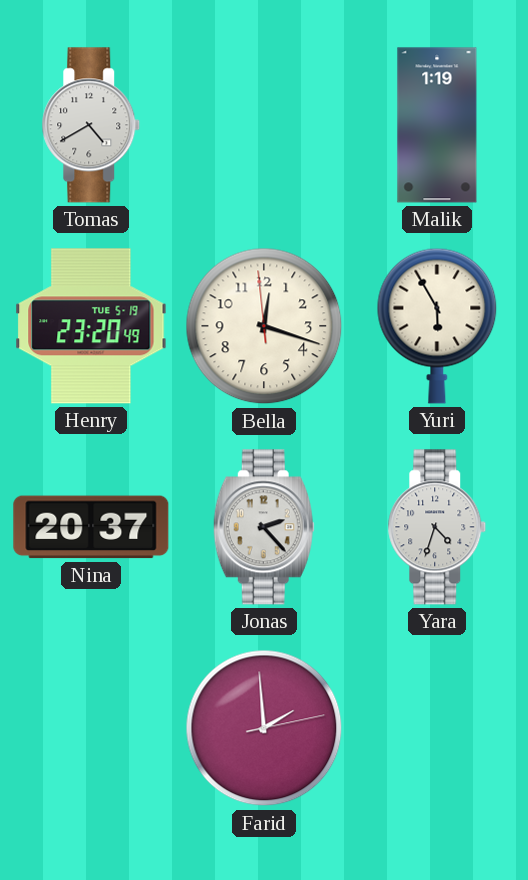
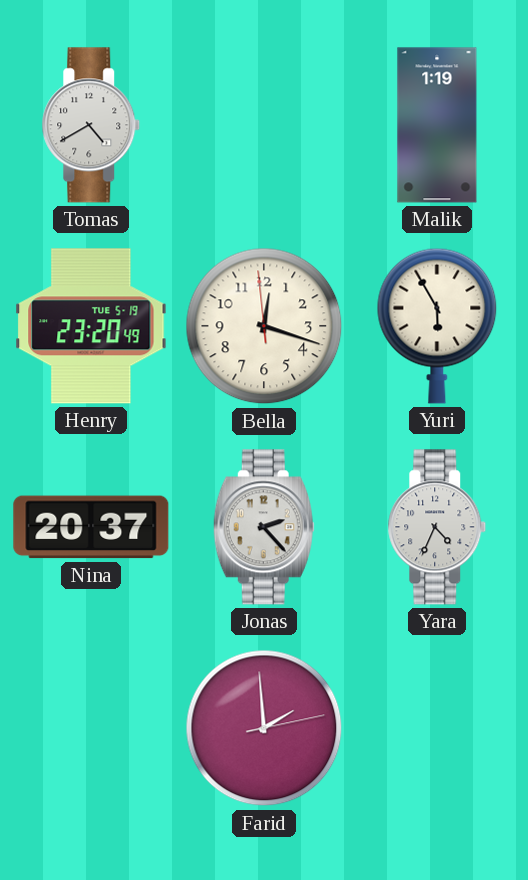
Yara: 4:33 -> 4:34
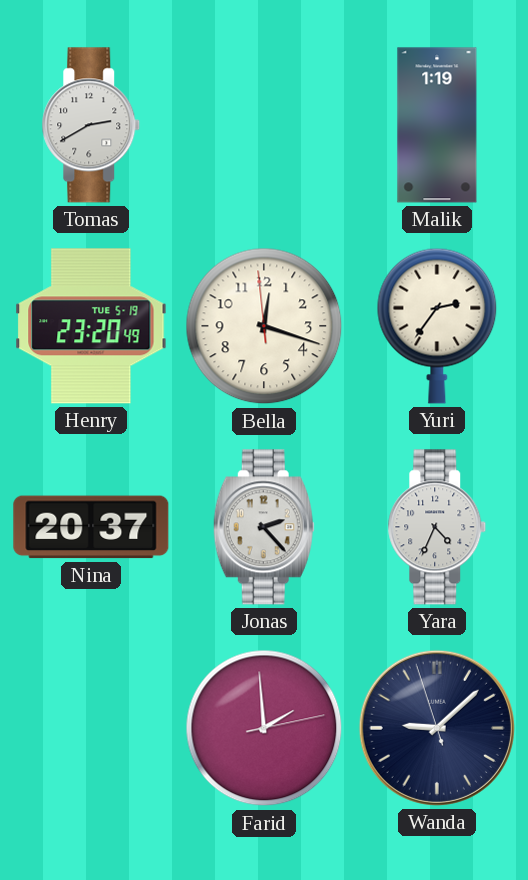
Tomas: 4:40 -> 2:40
Yuri: 5:55 -> 2:36
Wanda: none -> 9:07
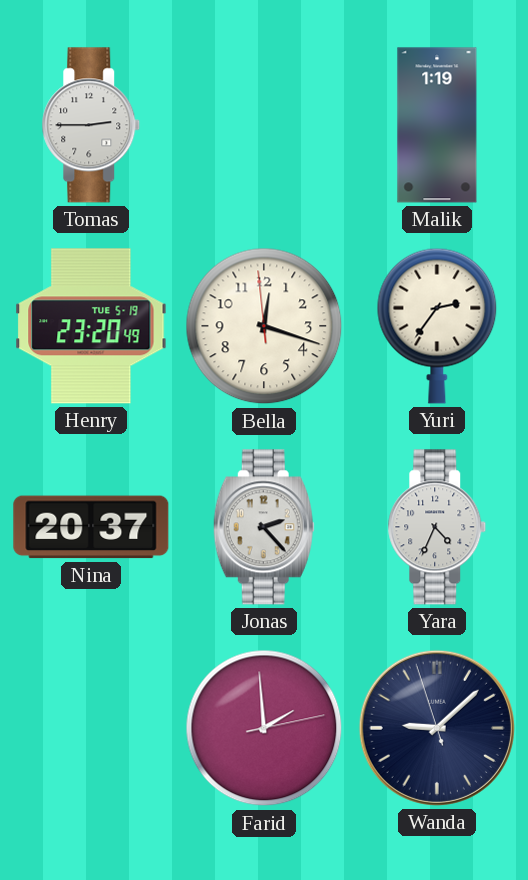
Tomas: 2:40 -> 2:45
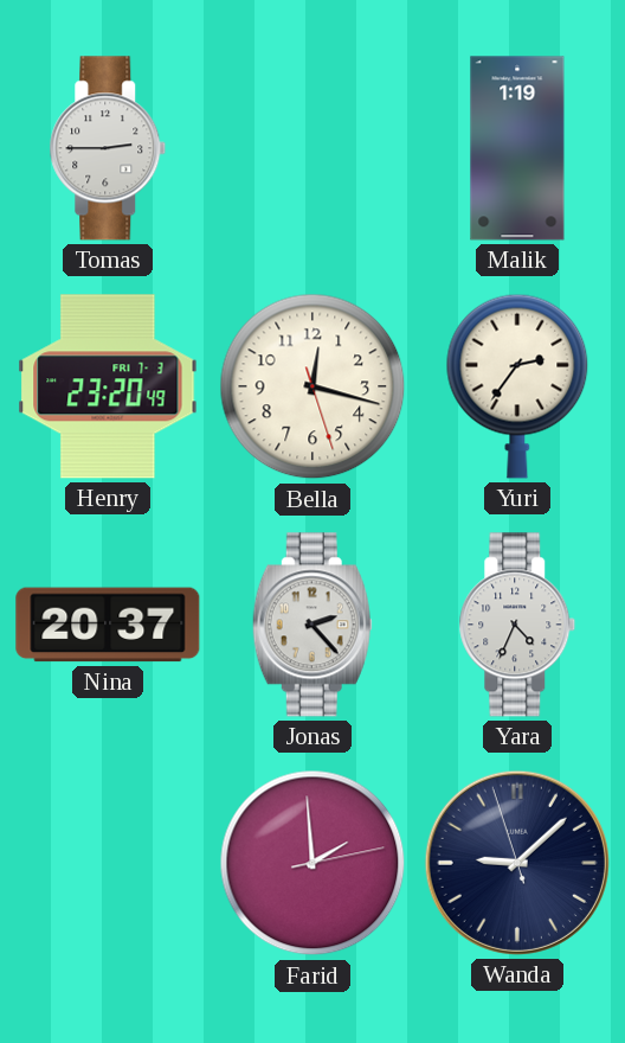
Henry date: TUE 5-19 -> FRI 7-3
Bella: 12:17:59 -> 12:17:27
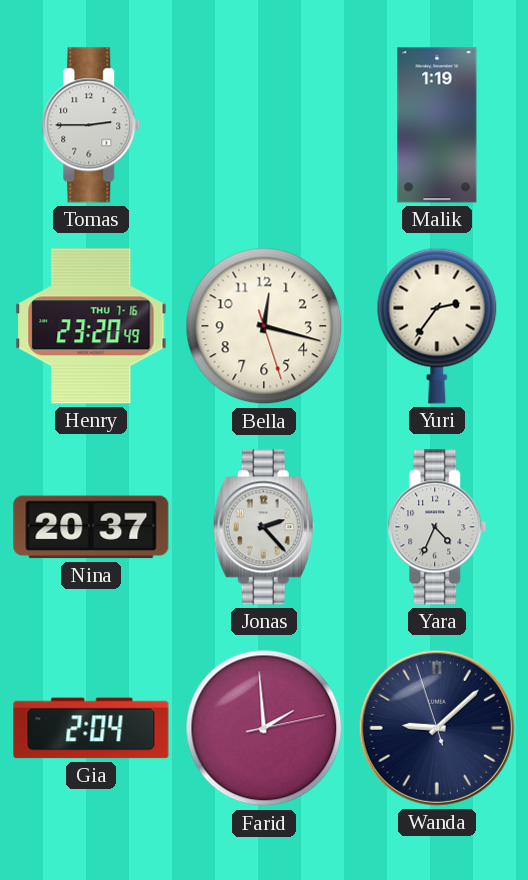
Henry date: FRI 7-3 -> THU 7-16
Gia: none -> 2:04
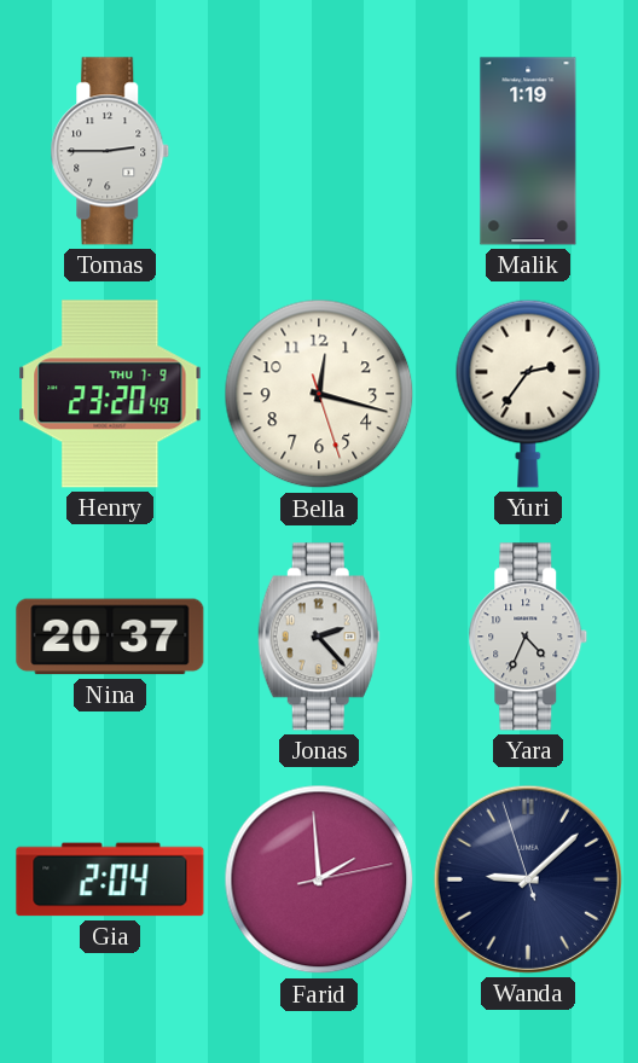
Henry date: THU 7-16 -> THU 7-9
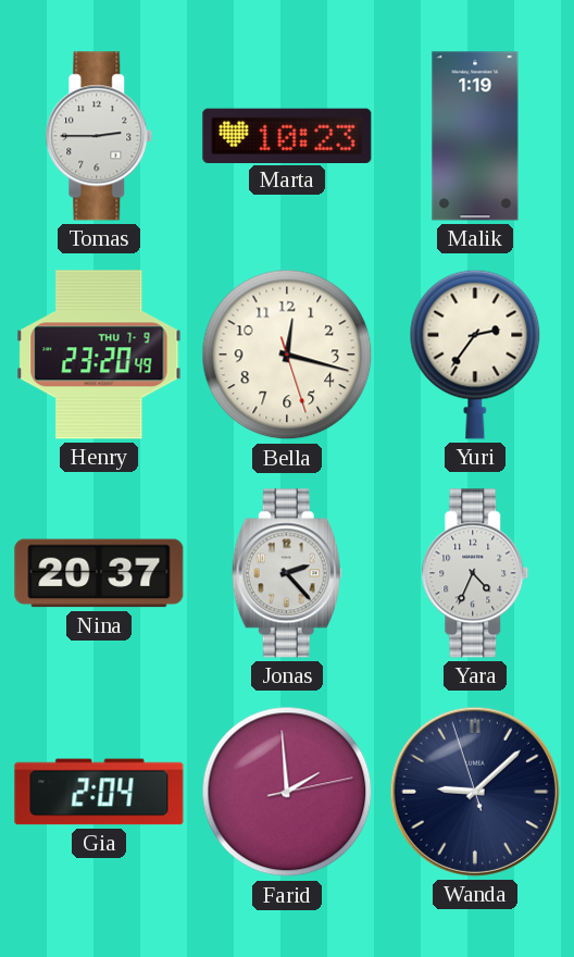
Marta: none -> 10:23
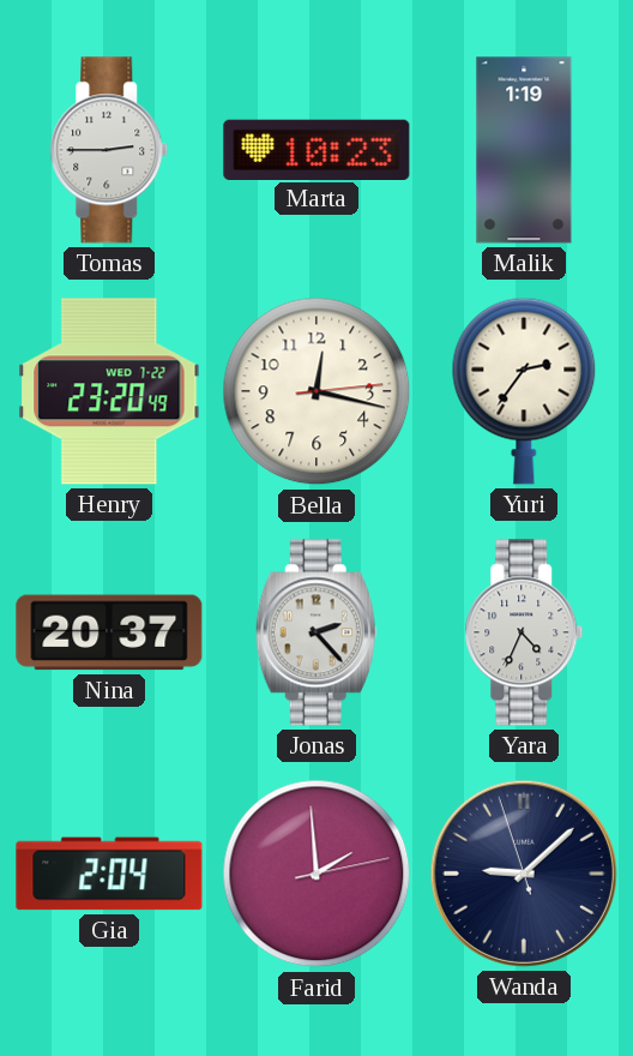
Henry date: THU 7-9 -> WED 7-22
Bella: 12:17:27 -> 12:17:14
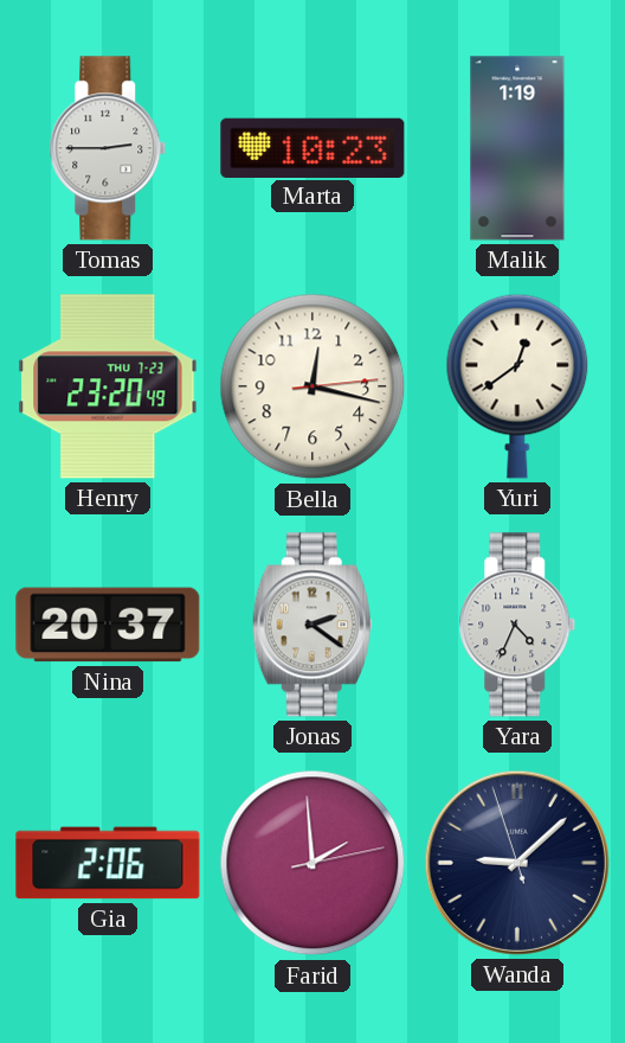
Henry date: WED 7-22 -> THU 7-23
Yuri: 2:36 -> 12:39
Jonas: 2:23 -> 2:21
Gia: 2:04 -> 2:06
